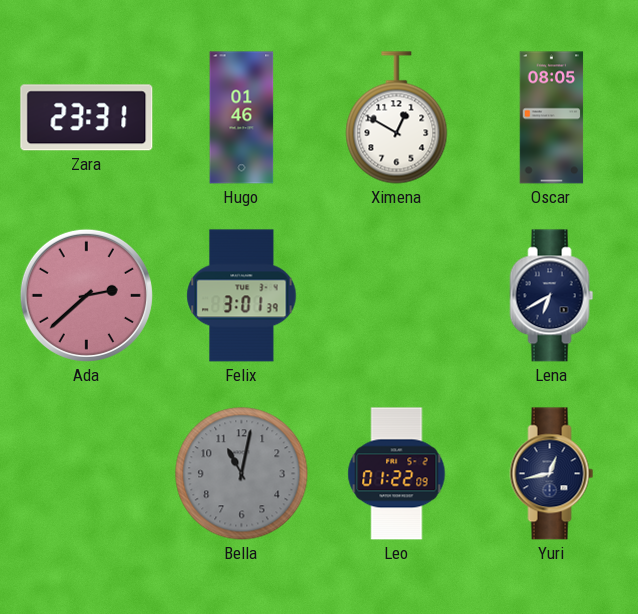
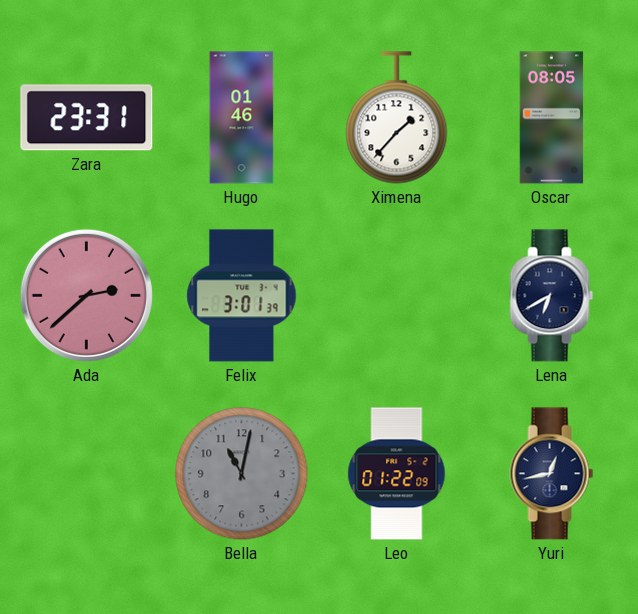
Ximena: 12:50 -> 1:37
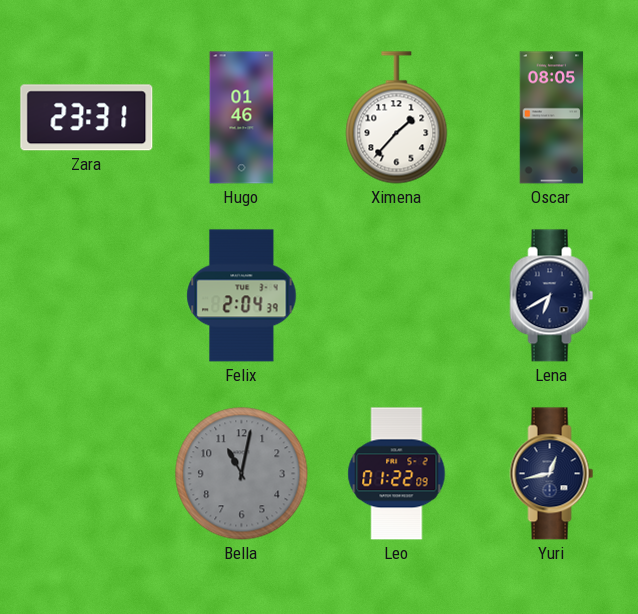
Ada: 2:38 -> none
Felix: 3:01 -> 2:04
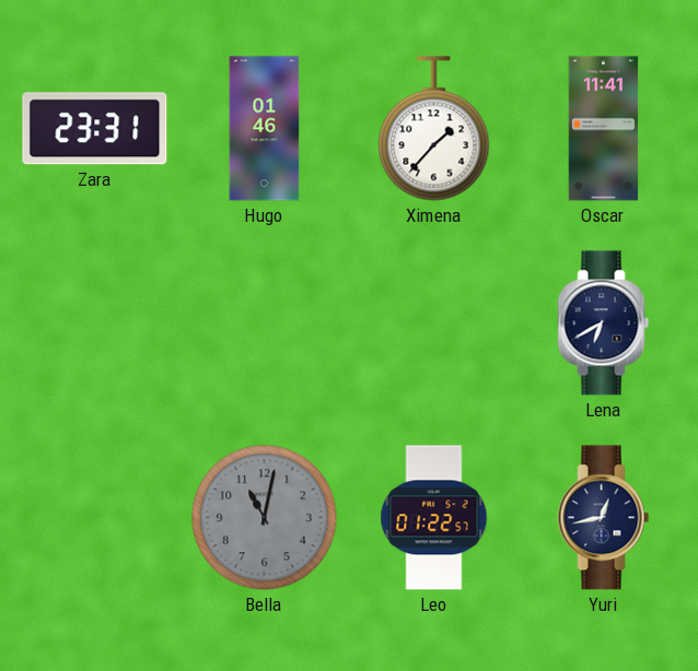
Oscar: 08:05 -> 11:41
Felix: 2:04 -> none
Leo: 01:22:09 -> 01:22:57
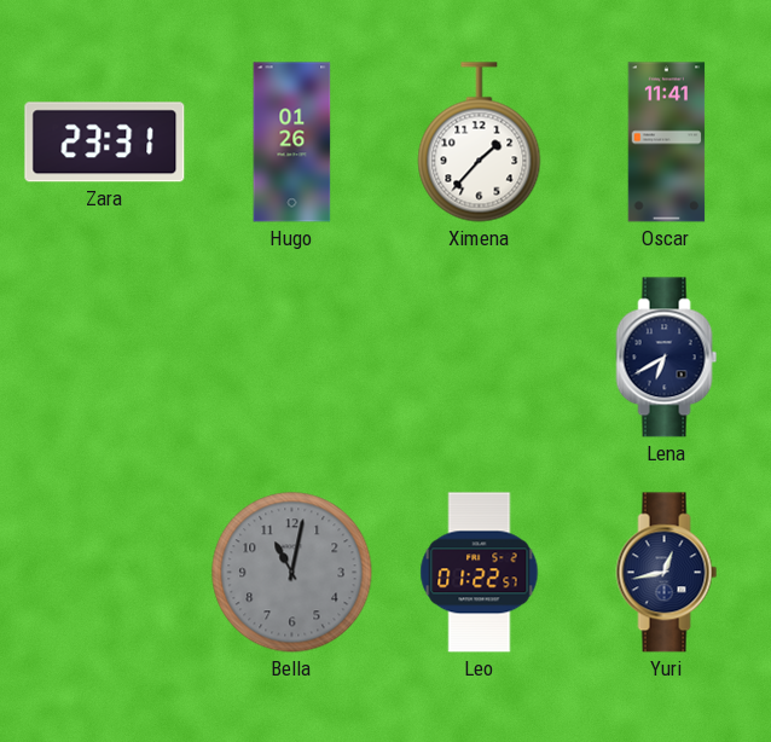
Hugo: 01:46 -> 01:26
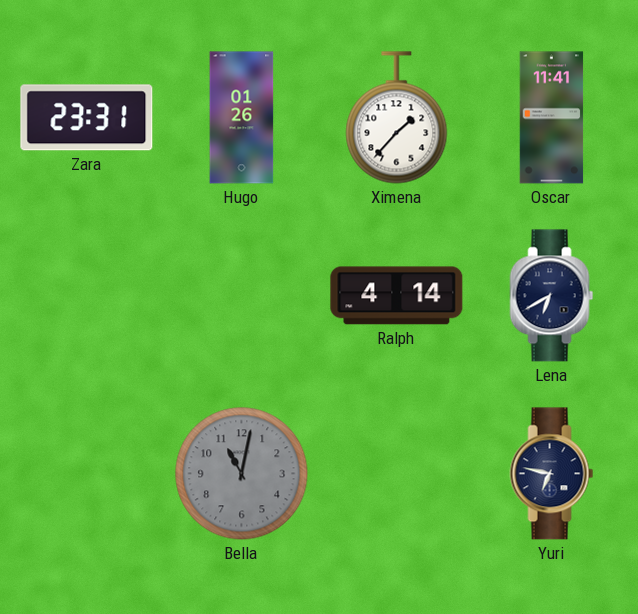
Ralph: none -> 4:14
Leo: 01:22 -> none
Yuri: 12:43 -> 6:47
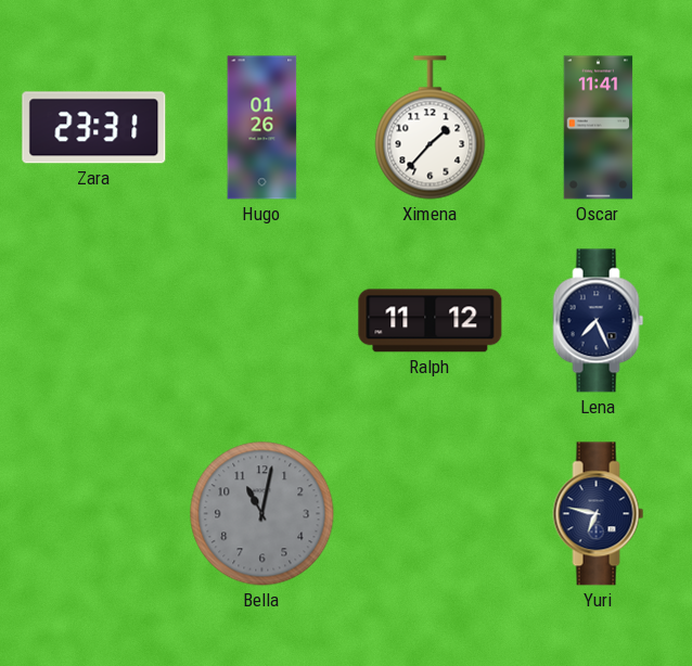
Ralph: 4:14 -> 11:12
Lena: 6:40 -> 7:26
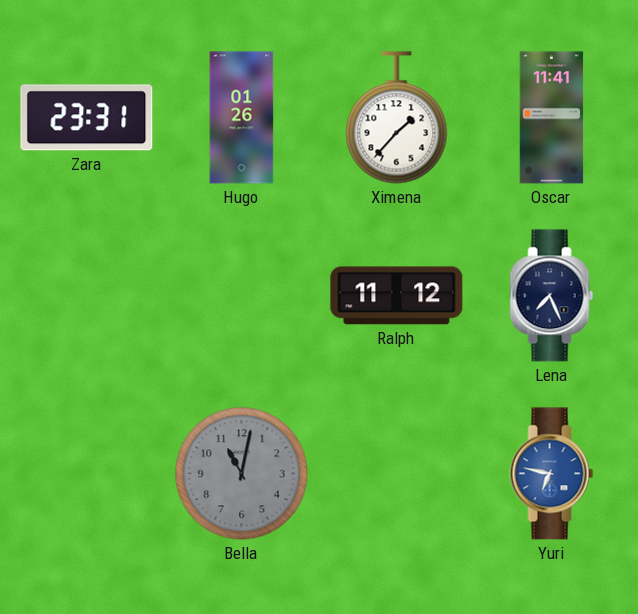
Yuri dial: navy -> blue
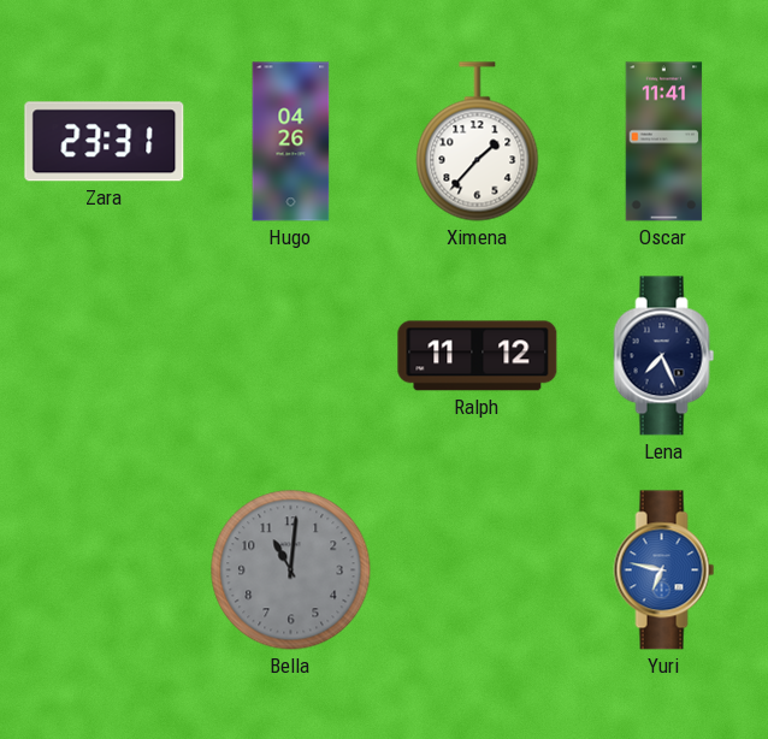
Hugo: 01:26 -> 04:26
Bella: 11:02 -> 11:01
